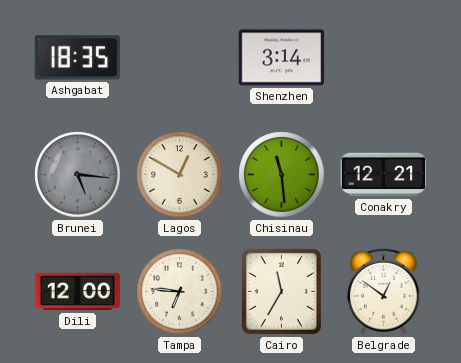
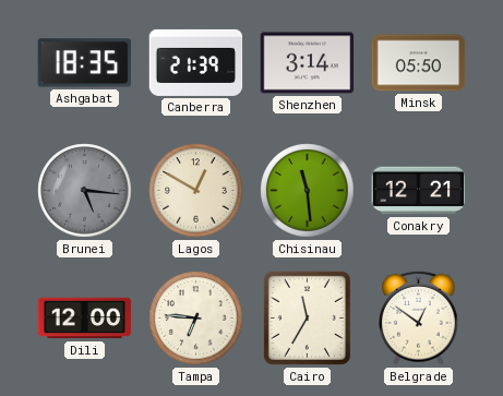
Canberra: none -> 21:39
Minsk: none -> 05:50
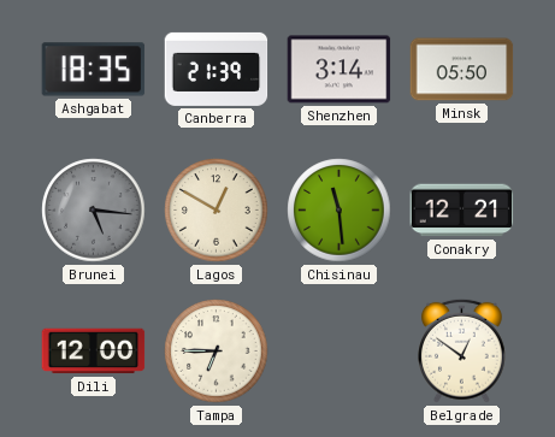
Tampa: 6:46 -> 6:45
Cairo: 11:35 -> none
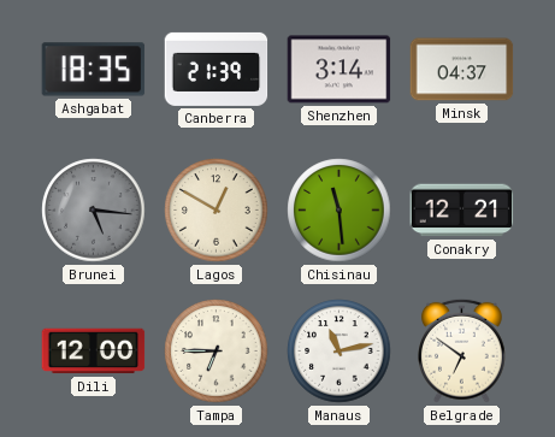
Minsk: 05:50 -> 04:37
Manaus: none -> 11:13
Belgrade: 12:51 -> 6:51
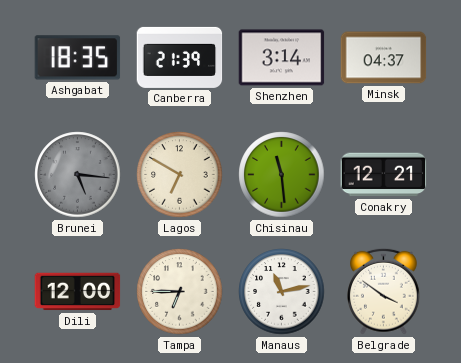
Lagos: 12:50 -> 6:50
Belgrade: 6:51 -> 3:51
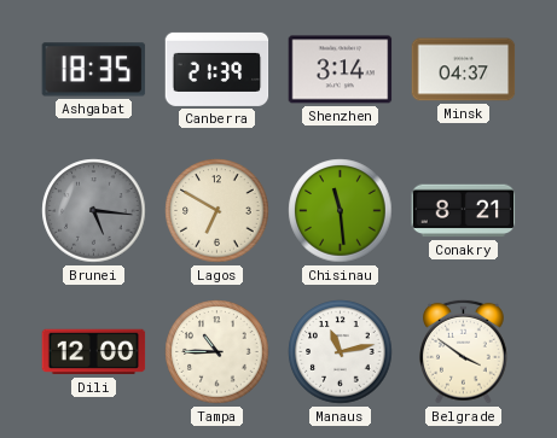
Conakry: 12:21 -> 8:21
Tampa: 6:45 -> 10:45
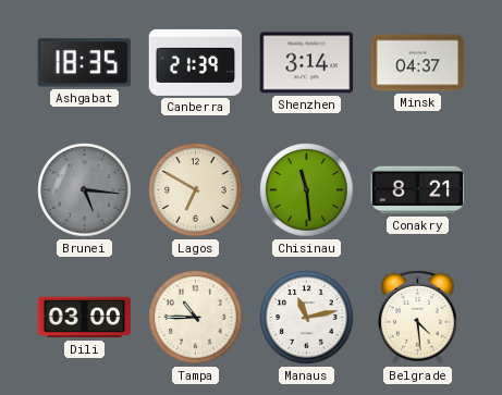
Dili: 12:00 -> 03:00
Belgrade: 3:51 -> 4:29
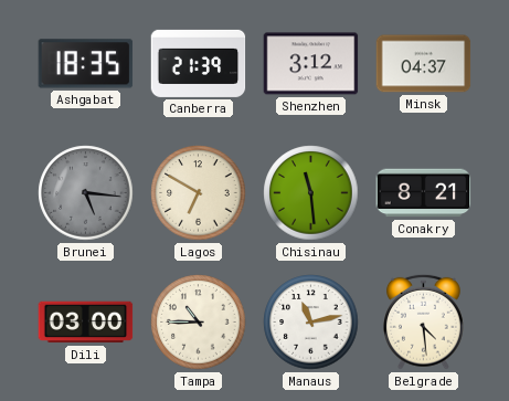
Shenzhen: 3:14 -> 3:12
